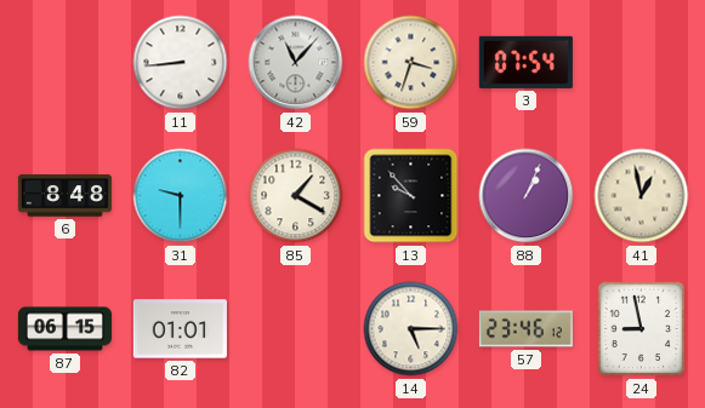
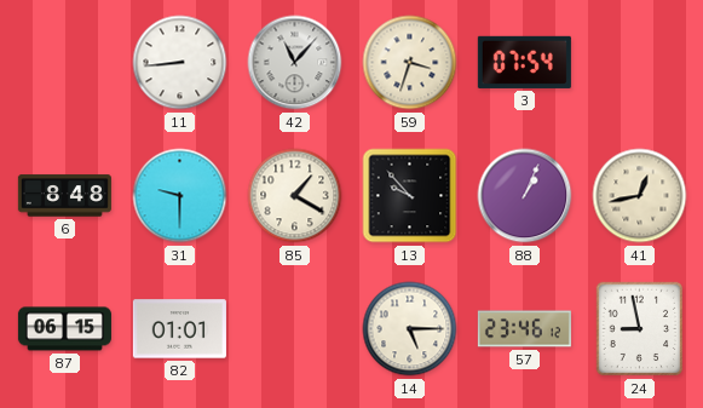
41: 12:58 -> 12:43
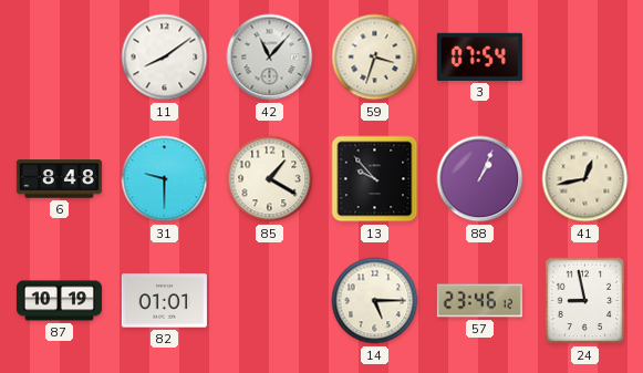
11: 8:44 -> 8:09
87: 06:15 -> 10:19
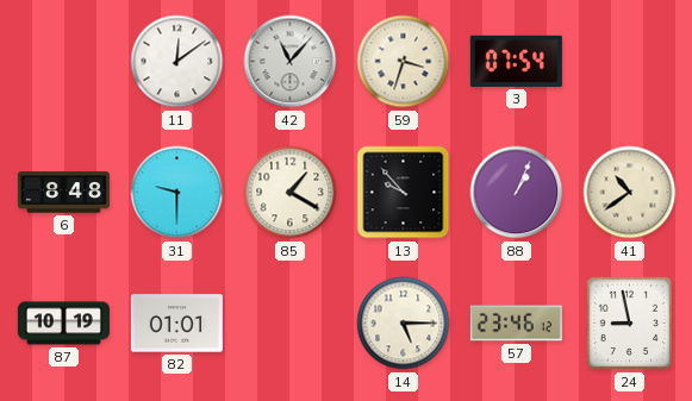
11: 8:09 -> 12:09
41: 12:43 -> 10:39
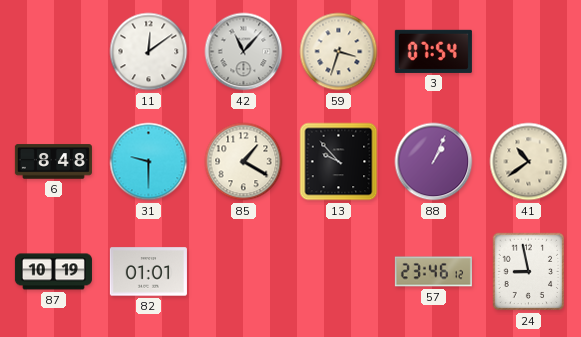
14: 5:15 -> none
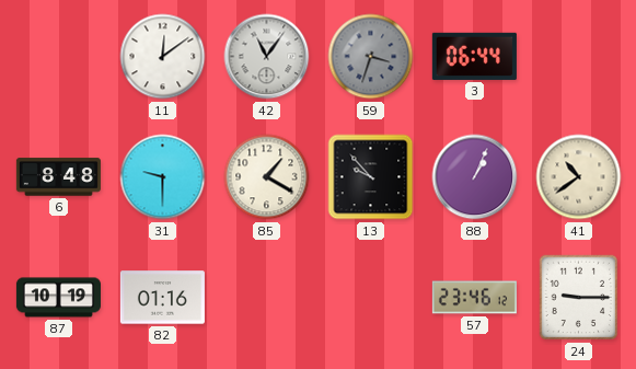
42: 11:07 -> 11:06
59 dial: cream -> grey
3: 07:54 -> 06:44
82: 01:01 -> 01:16
24: 8:58 -> 9:15
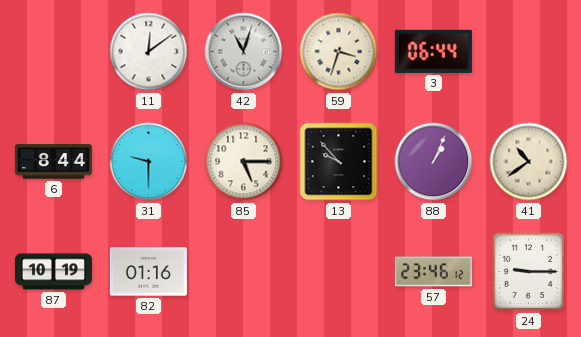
42: 11:06 -> 11:03
59 dial: grey -> cream
6: 8:48 -> 8:44
85: 1:20 -> 5:15
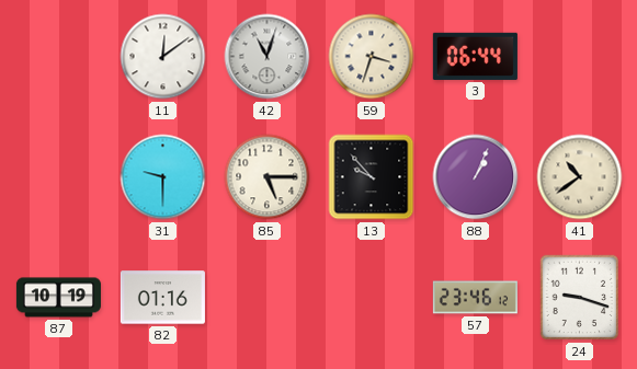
6: 8:44 -> none
24: 9:15 -> 9:18
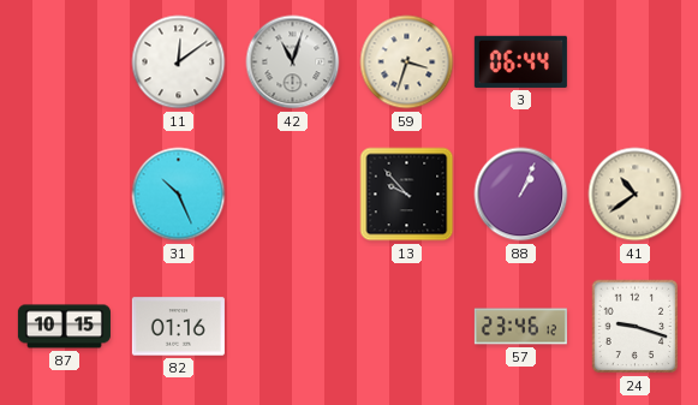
31: 9:30 -> 10:26
85: 5:15 -> none
87: 10:19 -> 10:15
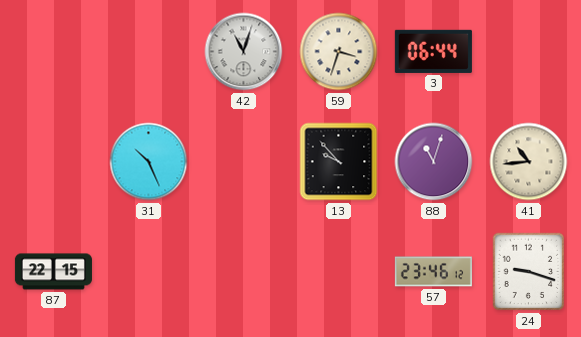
11: 12:09 -> none
88: 1:04 -> 11:03
41: 10:39 -> 10:44
87: 10:15 -> 22:15
82: 01:16 -> none
